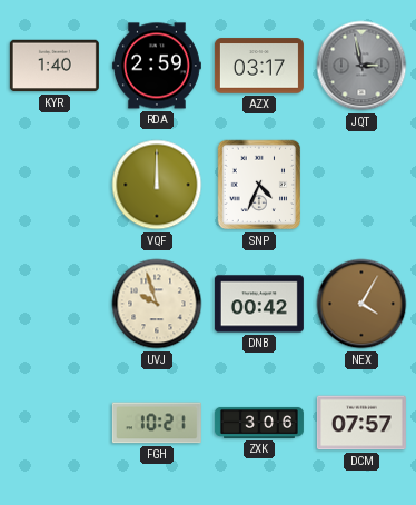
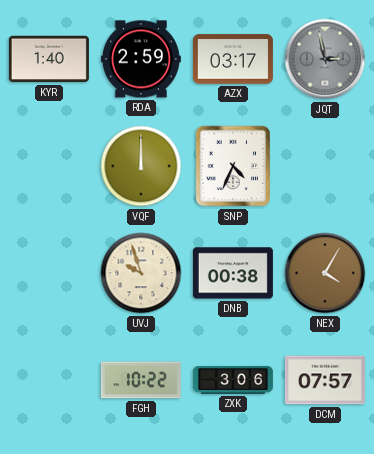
DNB: 00:42 -> 00:38
FGH: 10:21 -> 10:22
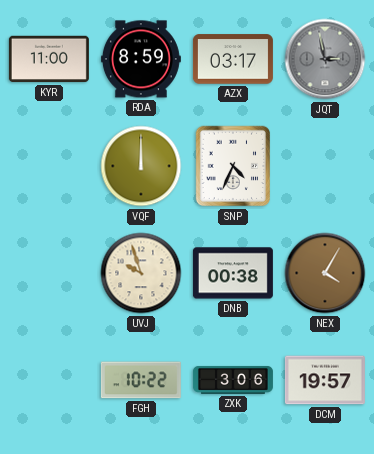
KYR: 1:40 -> 11:00
RDA: 2:59 -> 8:59
DCM: 07:57 -> 19:57
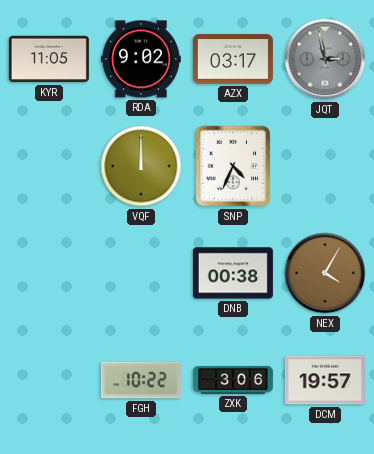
KYR: 11:00 -> 11:05
RDA: 8:59 -> 9:02
UVJ: 9:57 -> none
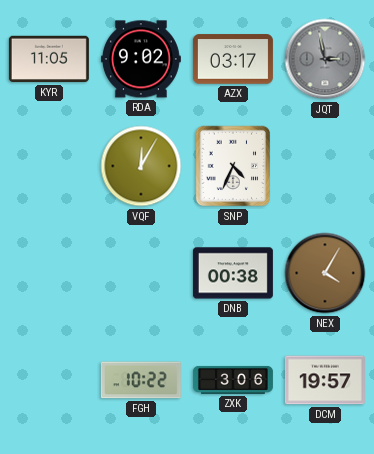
VQF: 12:00 -> 12:05
